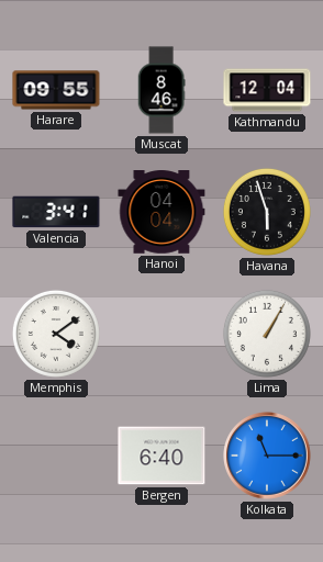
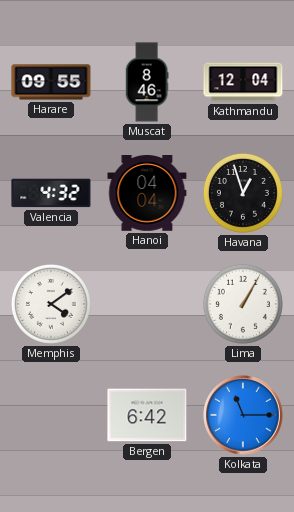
Valencia: 3:41 -> 4:32
Havana: 5:57 -> 12:57
Bergen: 6:40 -> 6:42
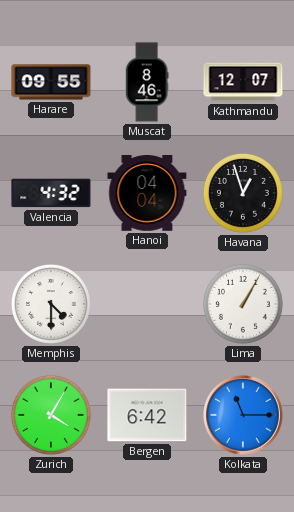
Kathmandu: 12:04 -> 12:07
Memphis: 4:09 -> 4:30
Zurich: none -> 4:05
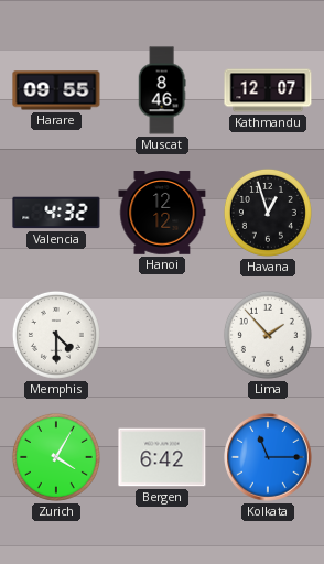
Hanoi: 04:04 -> 12:12
Lima: 1:05 -> 1:53
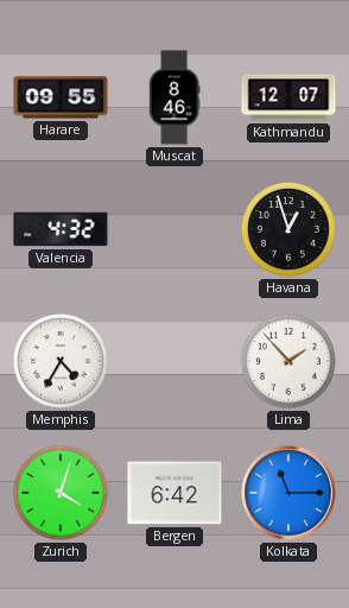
Hanoi: 12:12 -> none
Memphis: 4:30 -> 4:35
Zurich: 4:05 -> 4:03
